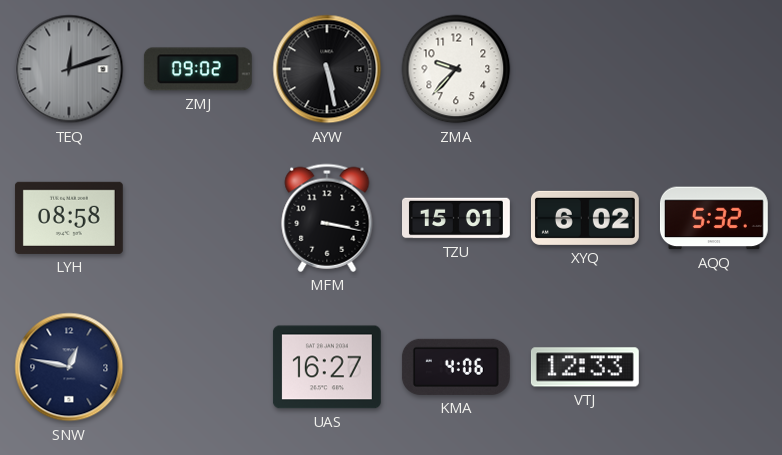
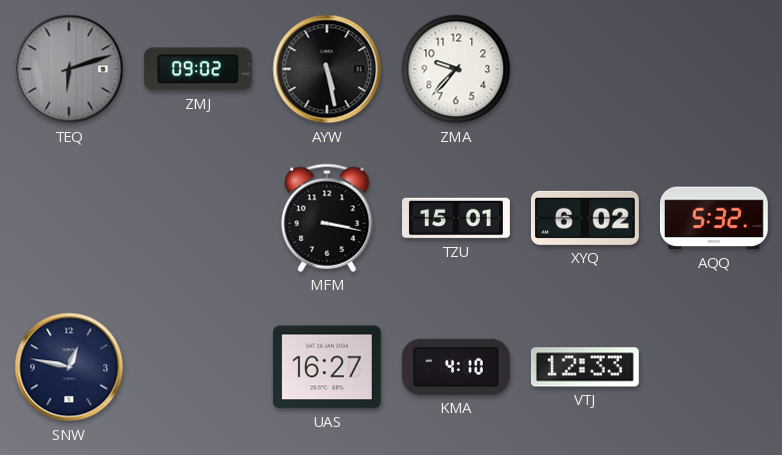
TEQ: 12:12 -> 6:12
LYH: 08:58 -> none
KMA: 4:06 -> 4:10
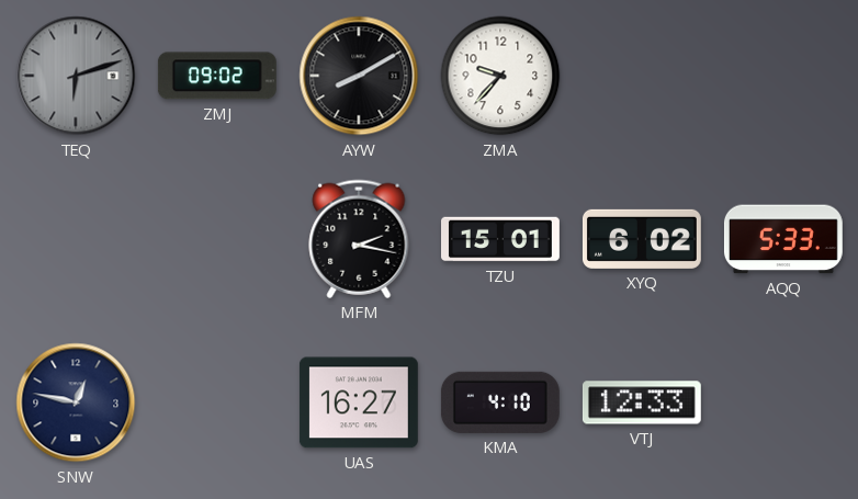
AYW: 5:28 -> 8:10
MFM: 3:17 -> 2:17
AQQ: 5:32 -> 5:33
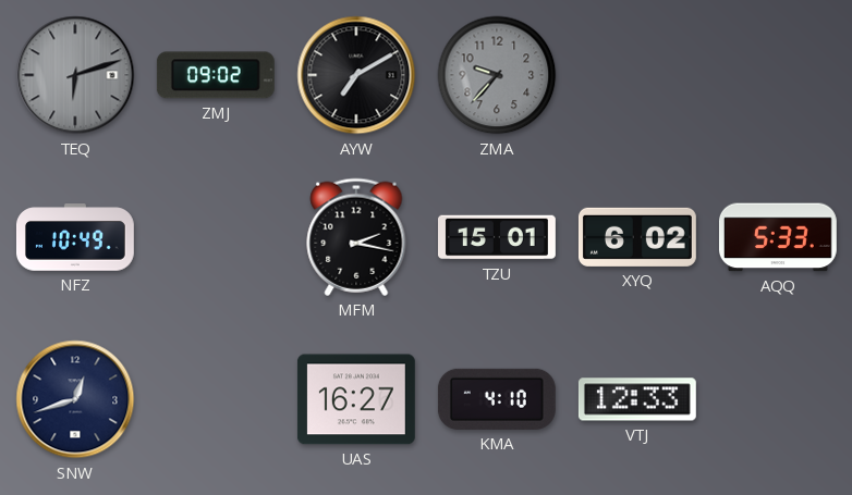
AYW: 8:10 -> 7:10
ZMA dial: white -> grey
NFZ: none -> 10:49
SNW: 12:47 -> 12:42
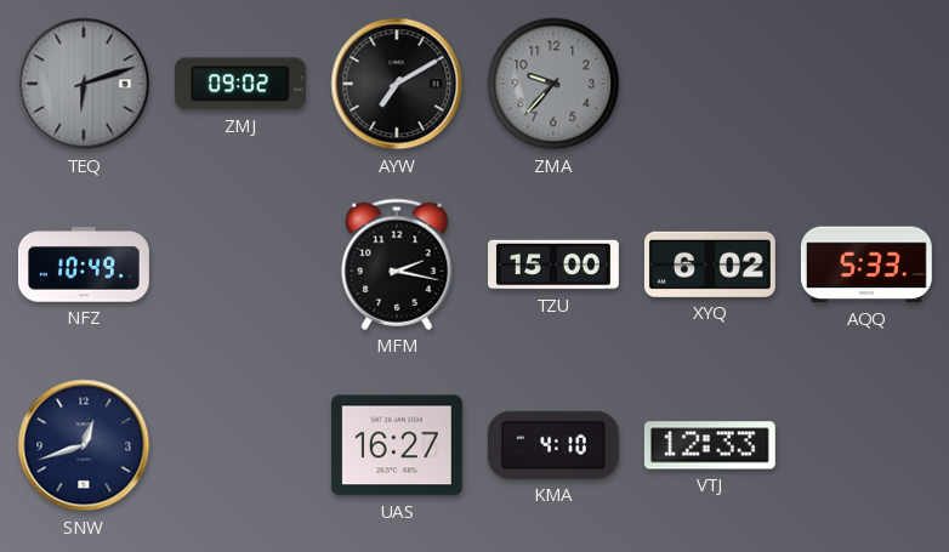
TZU: 15:01 -> 15:00
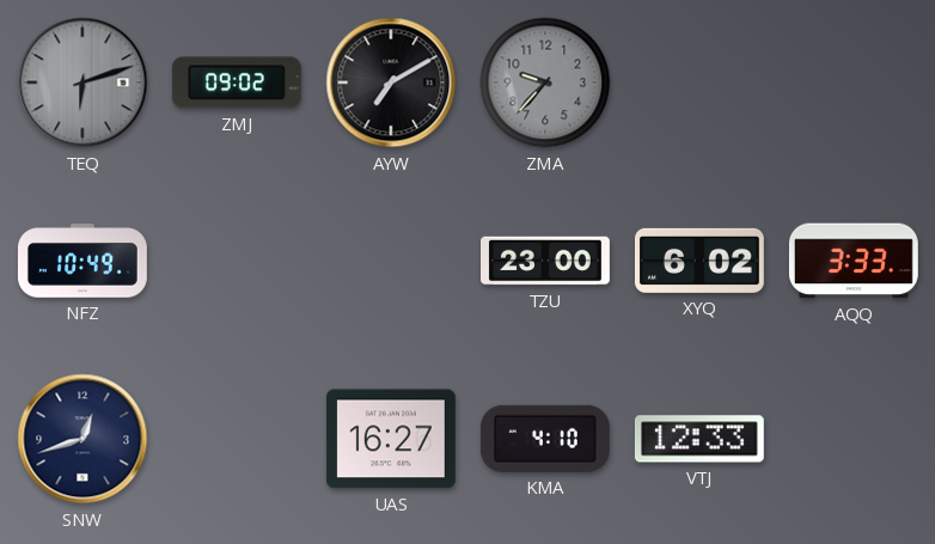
MFM: 2:17 -> none
TZU: 15:00 -> 23:00
AQQ: 5:33 -> 3:33
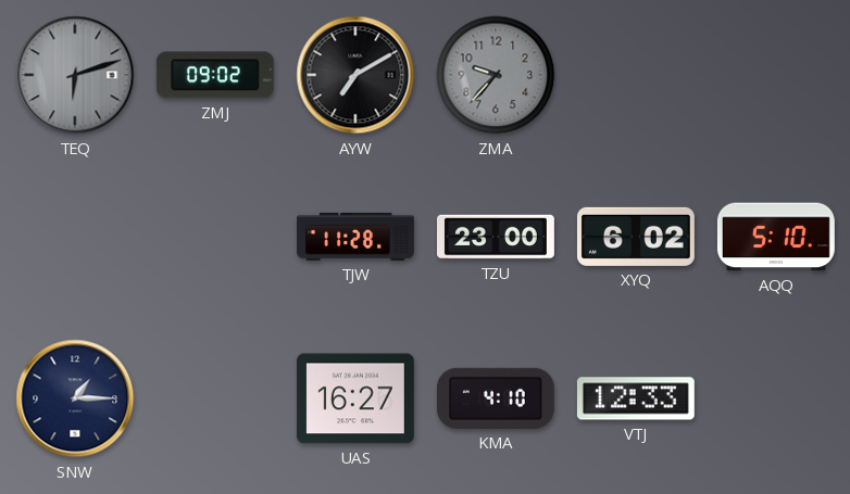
NFZ: 10:49 -> none
TJW: none -> 11:28
AQQ: 3:33 -> 5:10
SNW: 12:42 -> 1:15
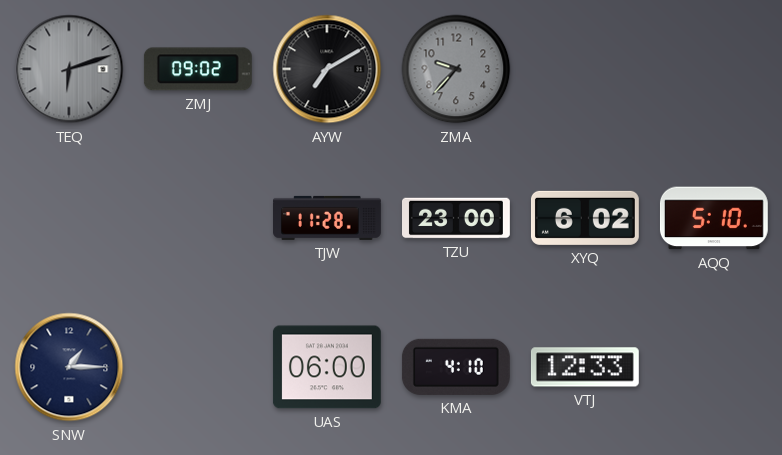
UAS: 16:27 -> 06:00
